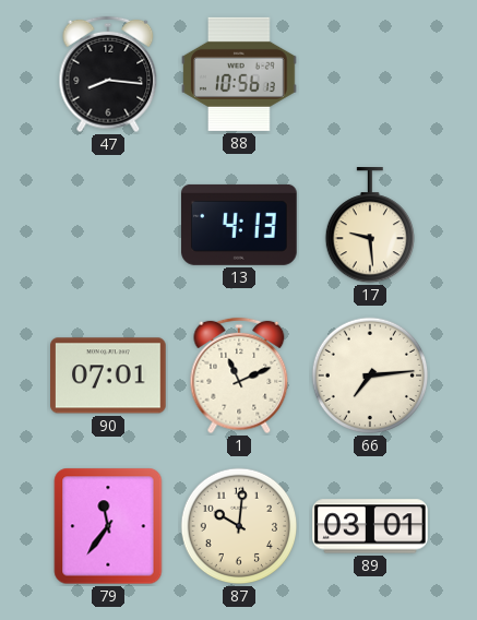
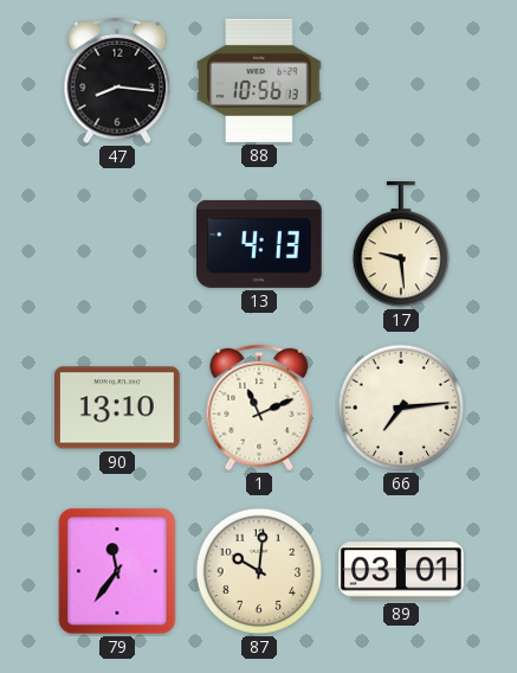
90: 07:01 -> 13:10
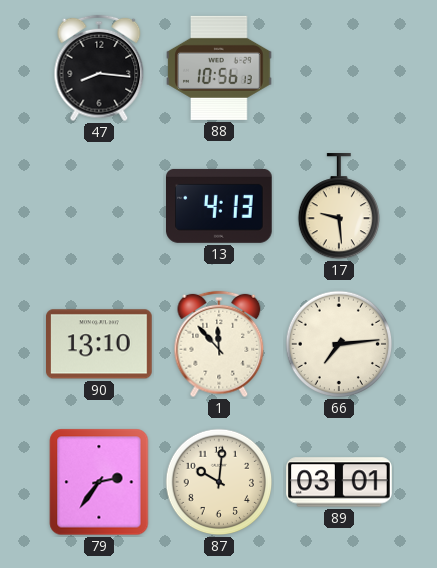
1: 11:11 -> 11:53
79: 11:36 -> 2:36
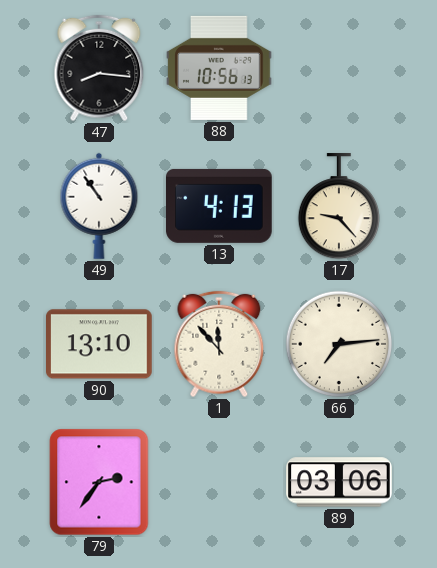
49: none -> 10:54
17: 9:29 -> 9:23
87: 10:01 -> none
89: 03:01 -> 03:06
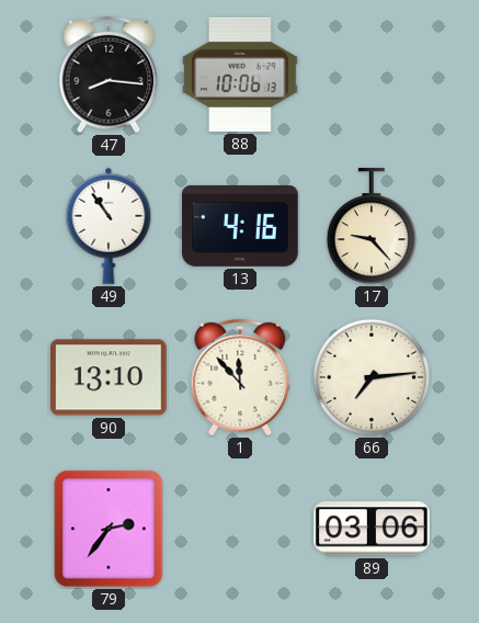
88: 10:56 -> 10:06
13: 4:13 -> 4:16
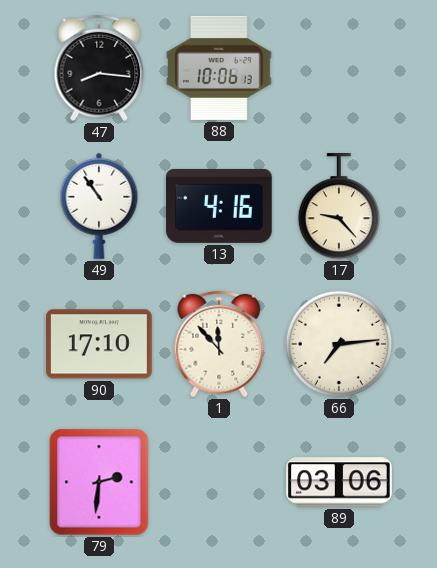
90: 13:10 -> 17:10
79: 2:36 -> 2:31
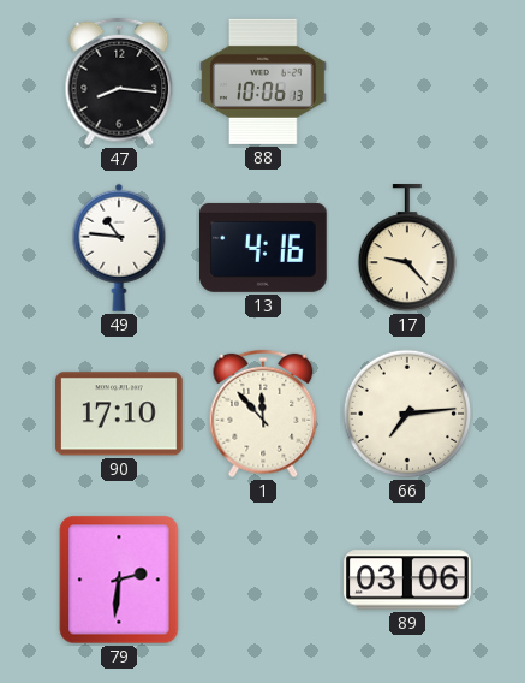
49: 10:54 -> 10:46
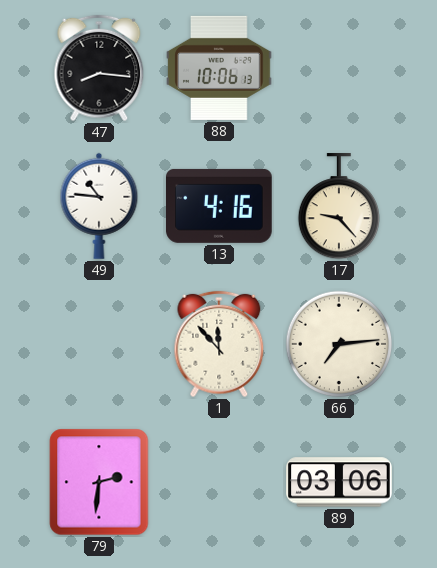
90: 17:10 -> none
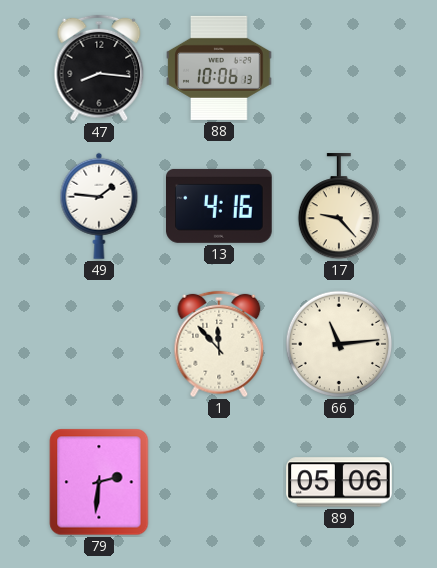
49: 10:46 -> 1:46
66: 7:14 -> 11:14
89: 03:06 -> 05:06
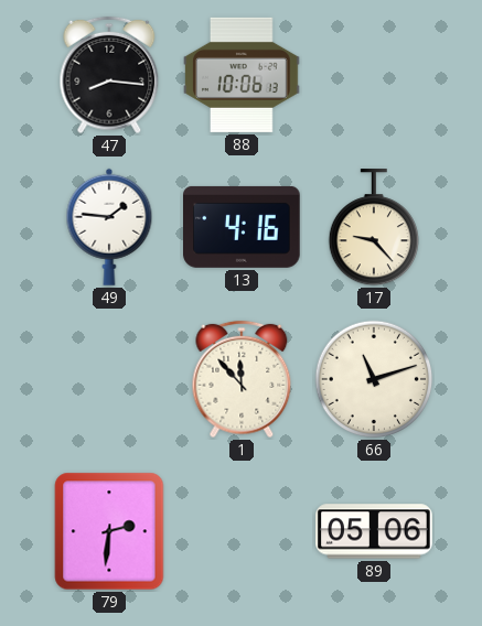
66: 11:14 -> 11:12
